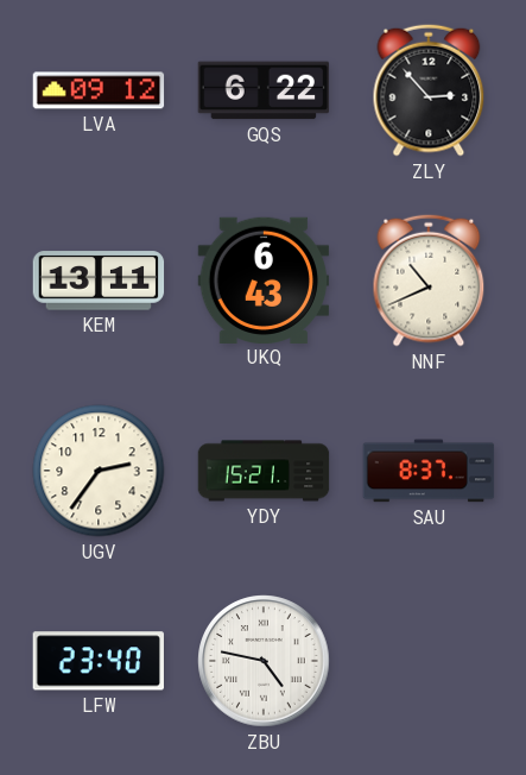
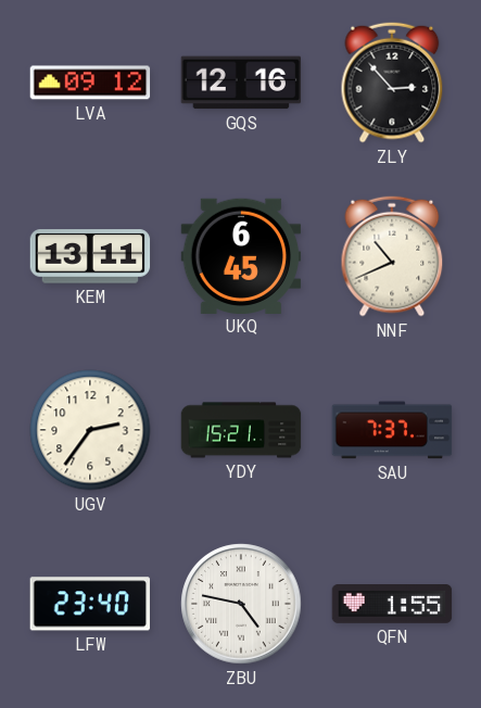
GQS: 6:22 -> 12:16
UKQ: 6:43 -> 6:45
SAU: 8:37 -> 7:37
QFN: none -> 1:55
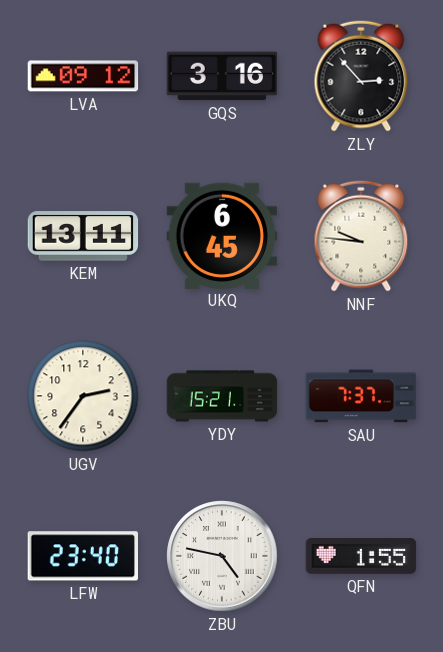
GQS: 12:16 -> 3:16
NNF: 10:41 -> 9:46
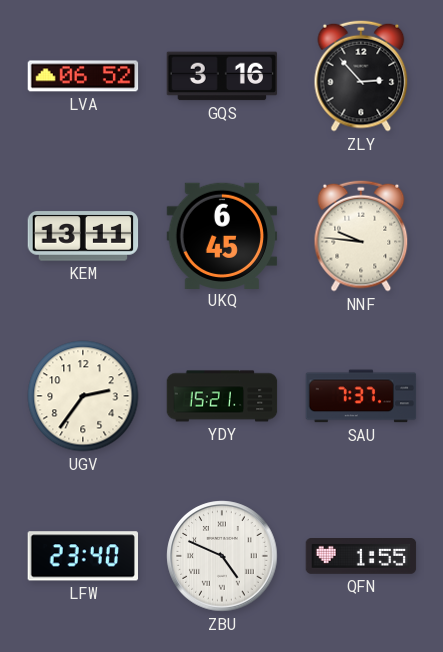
LVA: 09:12 -> 06:52
ZBU: 4:47 -> 4:49
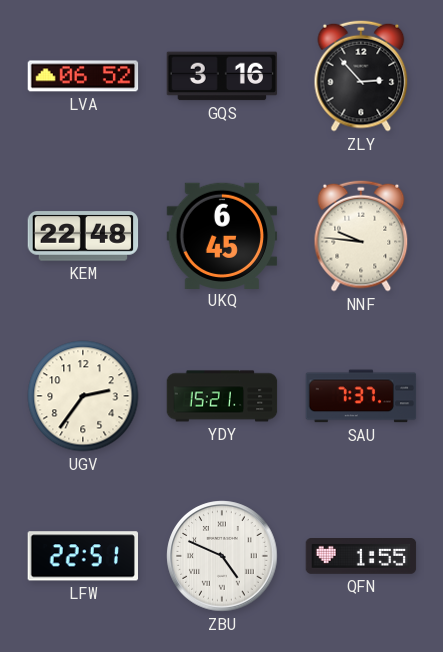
KEM: 13:11 -> 22:48
LFW: 23:40 -> 22:51
